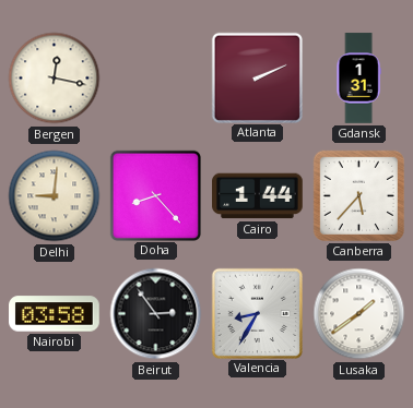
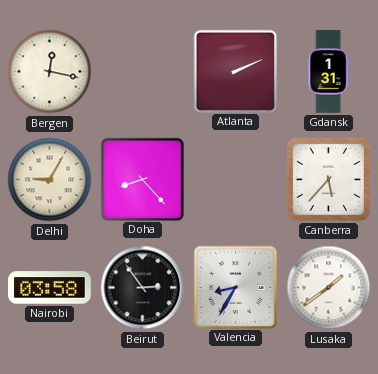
Delhi: 9:01 -> 9:05
Cairo: 1:44 -> none
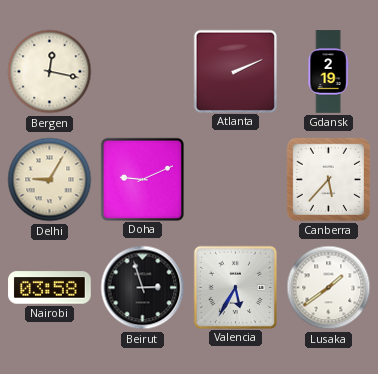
Gdansk: 1:31 -> 2:19
Doha: 8:23 -> 9:11
Beirut: 2:54 -> 2:57
Valencia: 8:35 -> 5:35
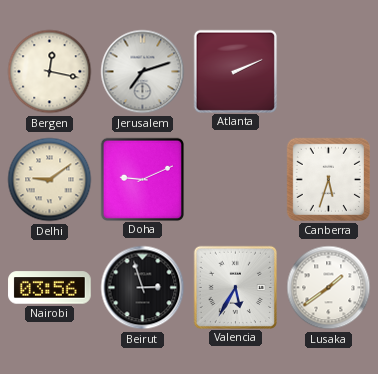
Jerusalem: none -> 7:12
Gdansk: 2:19 -> none
Delhi: 9:05 -> 9:09
Canberra: 5:37 -> 5:33
Nairobi: 03:58 -> 03:56
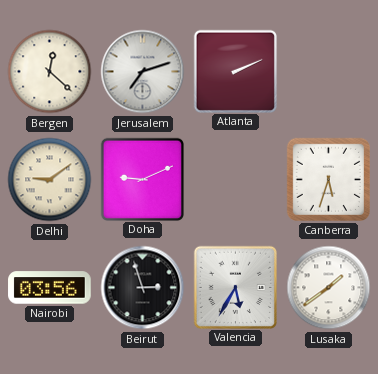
Bergen: 12:17 -> 12:22
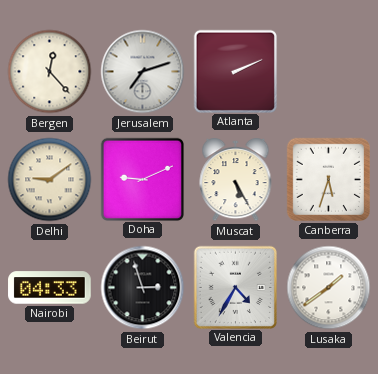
Bergen: 12:22 -> 12:23
Muscat: none -> 5:25
Nairobi: 03:56 -> 04:33
Valencia: 5:35 -> 4:35
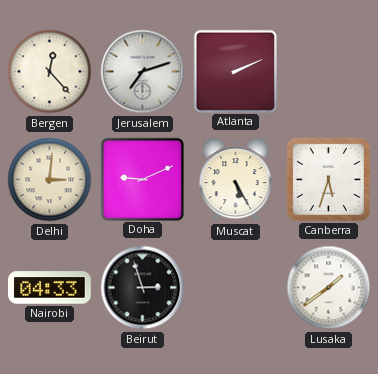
Delhi: 9:09 -> 3:01
Valencia: 4:35 -> none
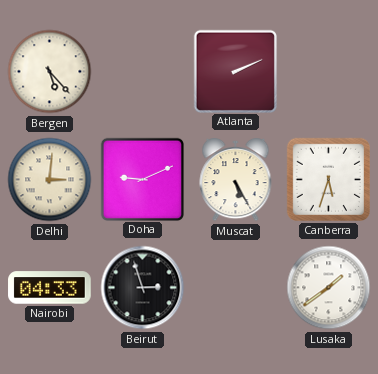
Bergen: 12:23 -> 5:23
Jerusalem: 7:12 -> none
